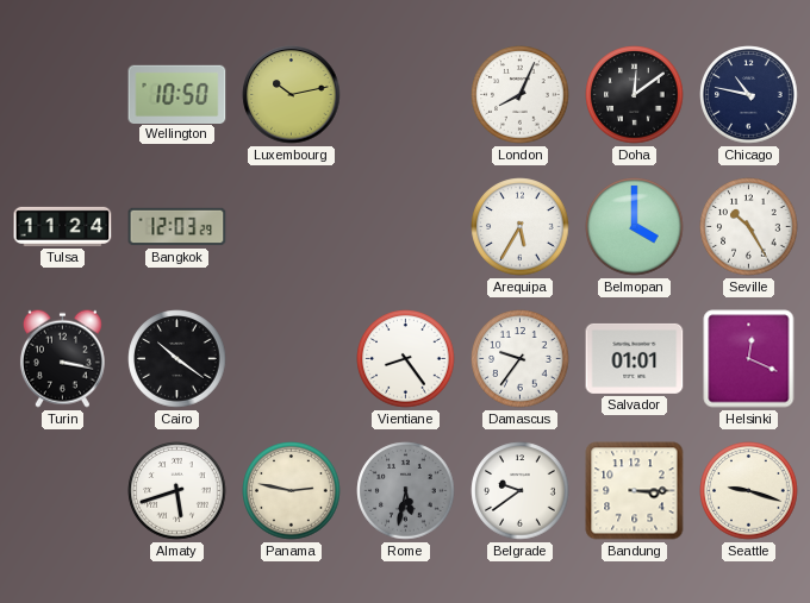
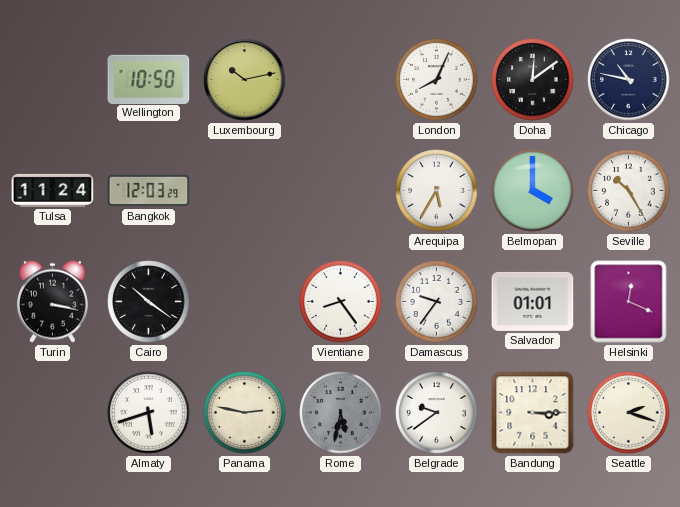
Seattle: 9:18 -> 2:18
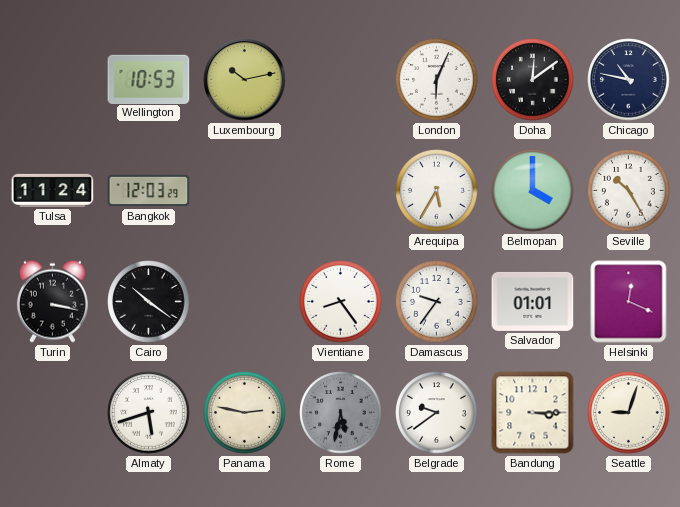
Wellington: 10:50 -> 10:53
London: 8:04 -> 6:04
Seattle: 2:18 -> 9:03
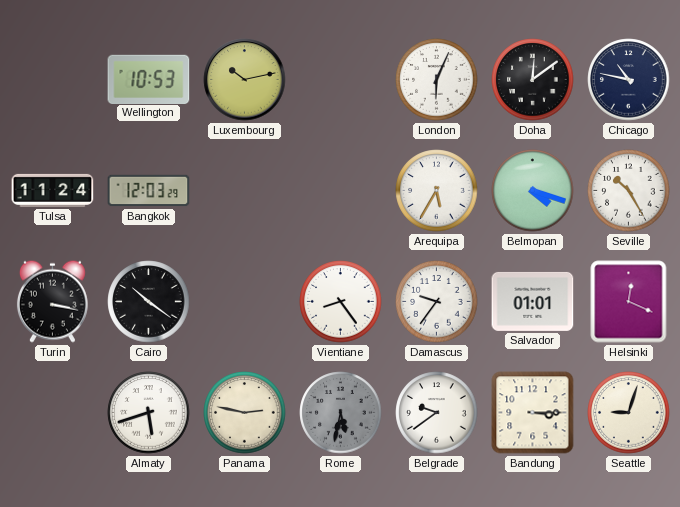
Belmopan: 4:00 -> 4:18
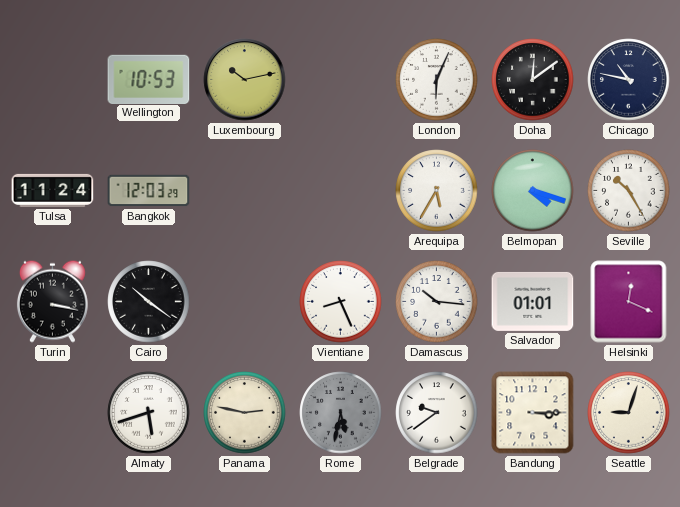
Vientiane: 8:24 -> 8:26
Damascus: 9:36 -> 10:16
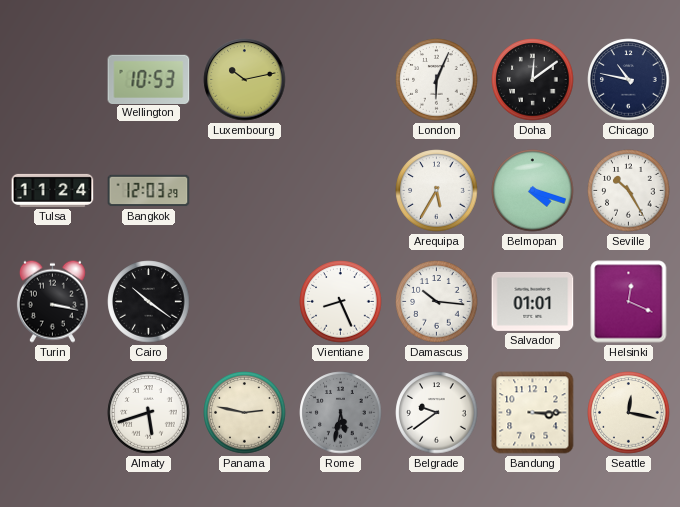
Seattle: 9:03 -> 12:17
